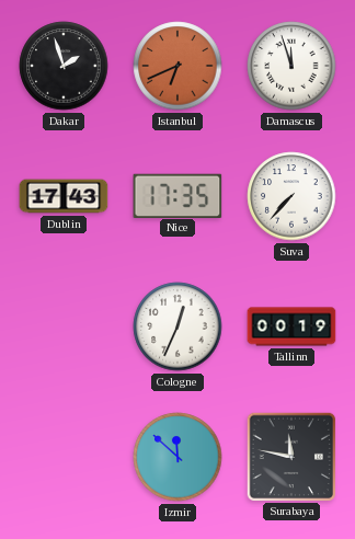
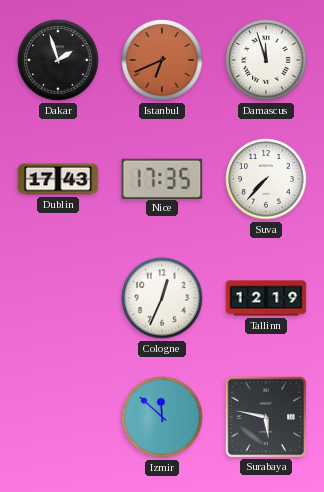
Tallinn: 00:19 -> 12:19
Surabaya: 11:47 -> 5:47
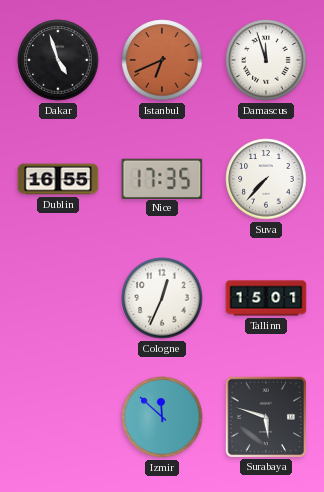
Dakar: 1:57 -> 4:57
Dublin: 17:43 -> 16:55
Tallinn: 12:19 -> 15:01
Surabaya: 5:47 -> 5:48
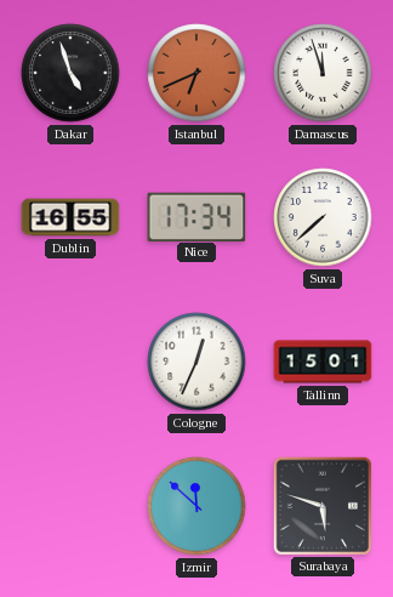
Nice: 17:35 -> 17:34
Suva: 7:37 -> 7:38
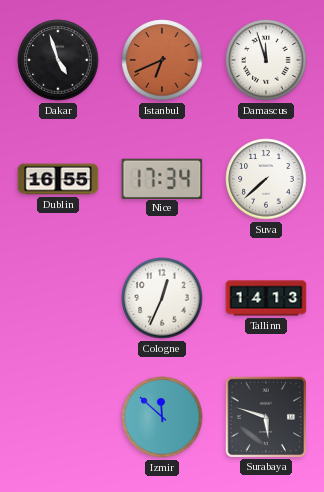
Tallinn: 15:01 -> 14:13
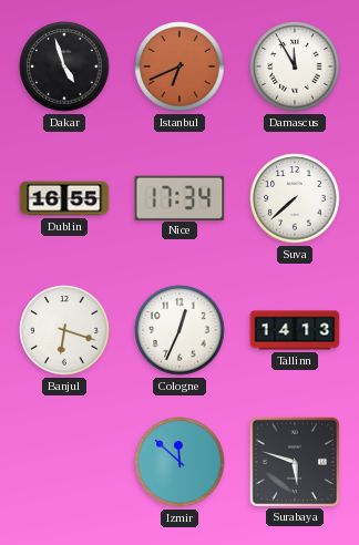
Damascus: 11:57 -> 11:55
Banjul: none -> 6:18
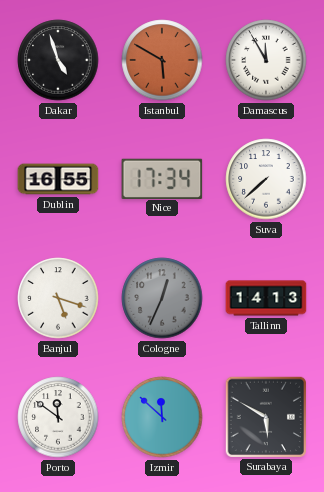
Istanbul: 6:41 -> 5:50
Banjul: 6:18 -> 5:18
Cologne dial: white -> grey
Porto: none -> 11:51
Surabaya: 5:48 -> 5:50
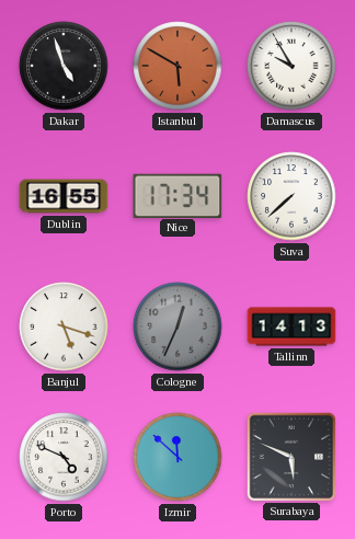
Damascus: 11:55 -> 9:55
Porto: 11:51 -> 4:49
Surabaya: 5:50 -> 5:49
